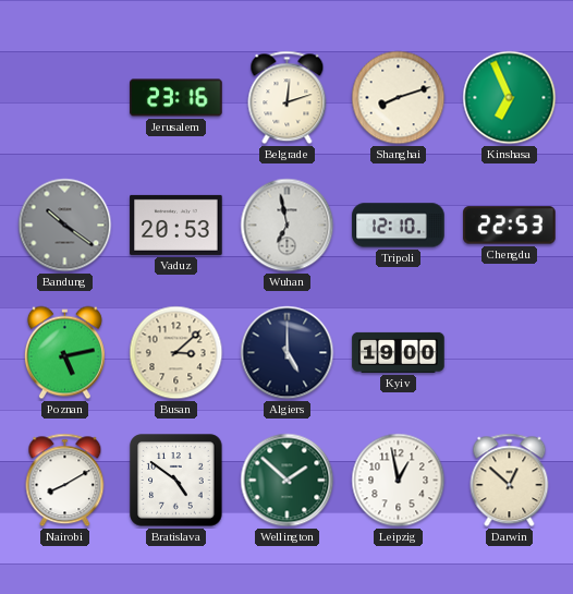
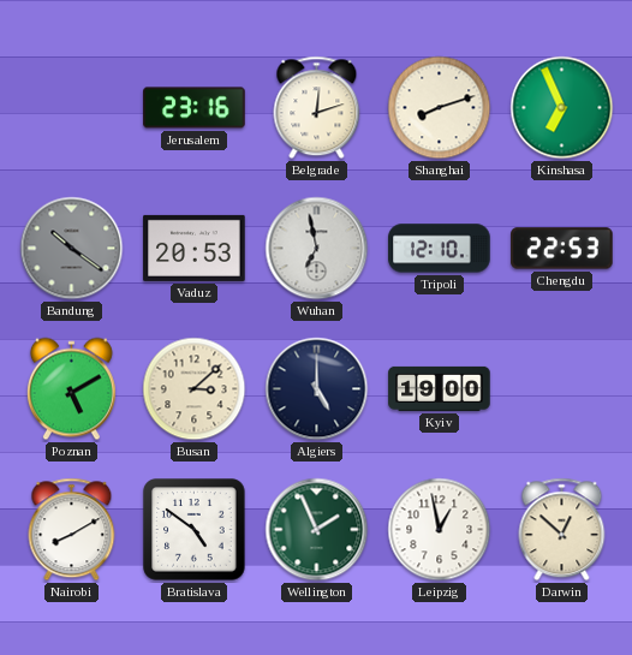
Poznan: 5:13 -> 5:10
Wellington: 1:52 -> 1:56
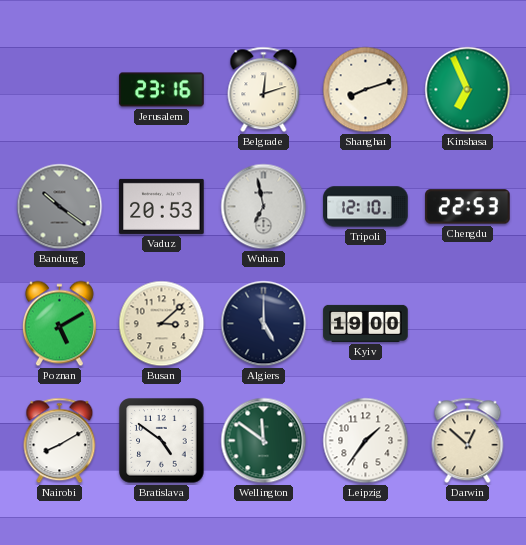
Wellington: 1:56 -> 11:51
Leipzig: 12:58 -> 1:36
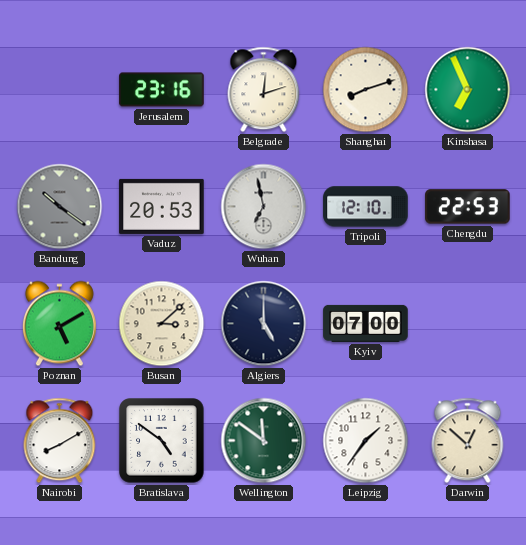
Kyiv: 19:00 -> 07:00
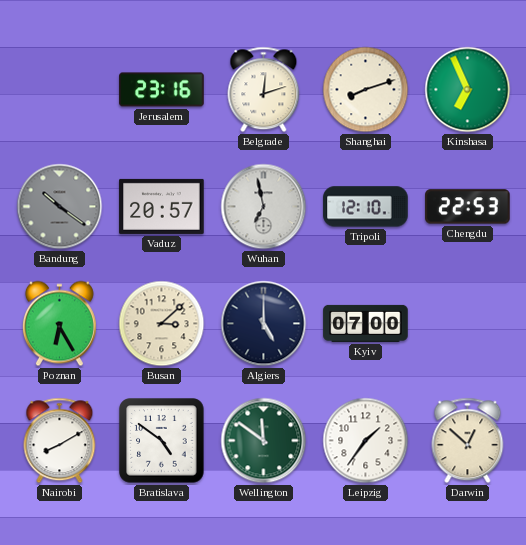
Vaduz: 20:53 -> 20:57
Poznan: 5:10 -> 6:25
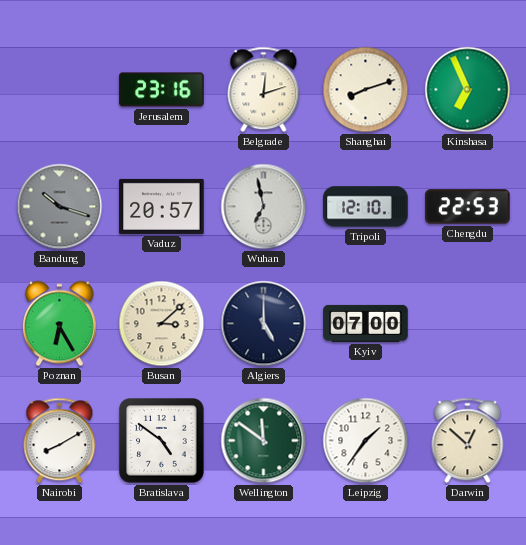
Bandung: 10:21 -> 10:18
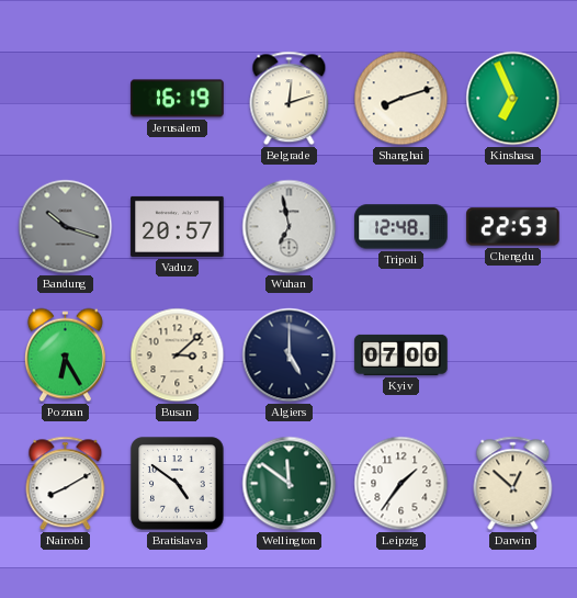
Jerusalem: 23:16 -> 16:19
Tripoli: 12:10 -> 12:48
